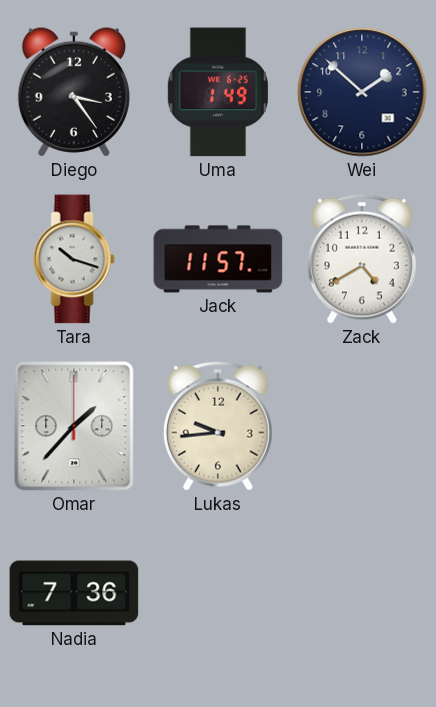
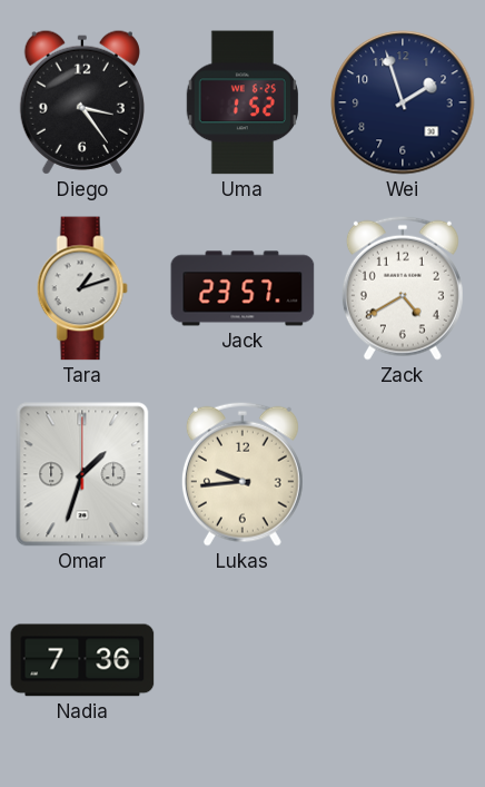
Uma: 1:49 -> 1:52
Wei: 1:52 -> 1:57
Tara: 10:18 -> 1:12
Jack: 11:57 -> 23:57
Omar: 1:37 -> 1:33
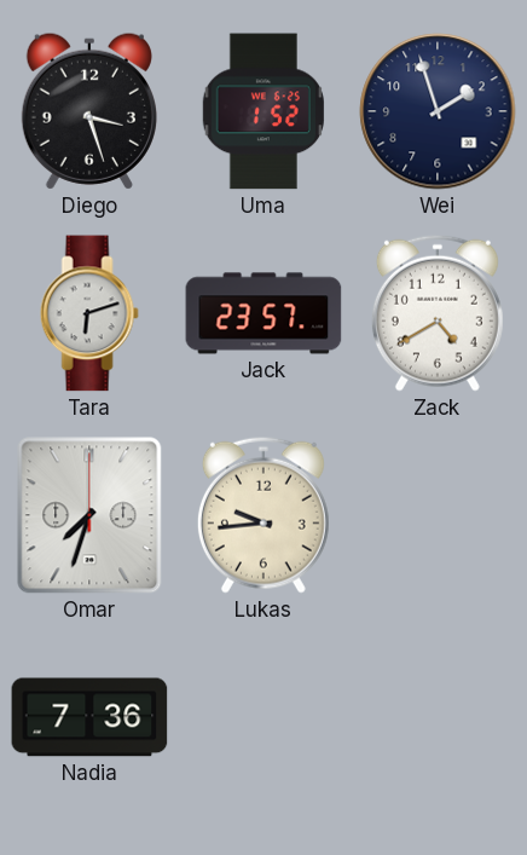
Diego: 3:24 -> 3:27
Tara: 1:12 -> 6:12
Omar: 1:33 -> 7:33
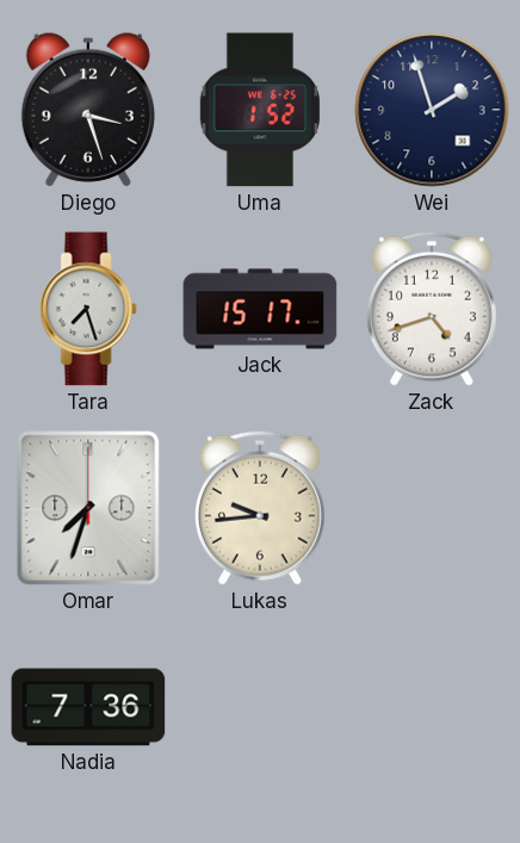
Tara: 6:12 -> 7:27
Jack: 23:57 -> 15:17
Zack: 4:40 -> 4:42
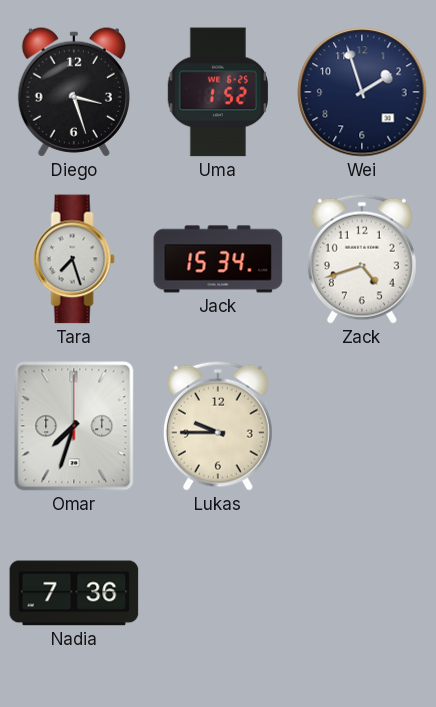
Jack: 15:17 -> 15:34
Lukas: 9:44 -> 9:45
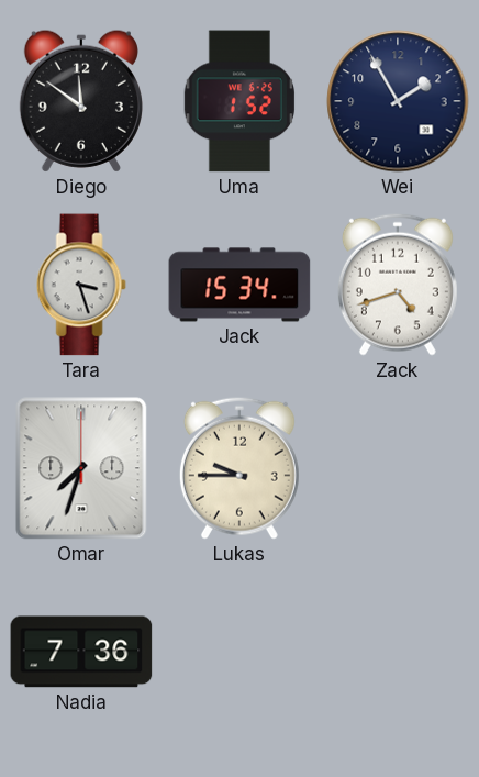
Diego: 3:27 -> 11:51
Wei: 1:57 -> 1:55
Tara: 7:27 -> 3:27
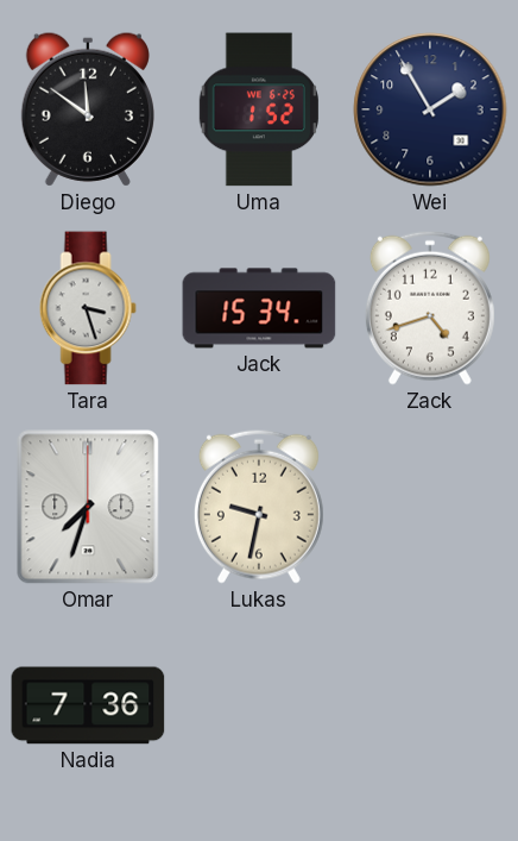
Lukas: 9:45 -> 9:32
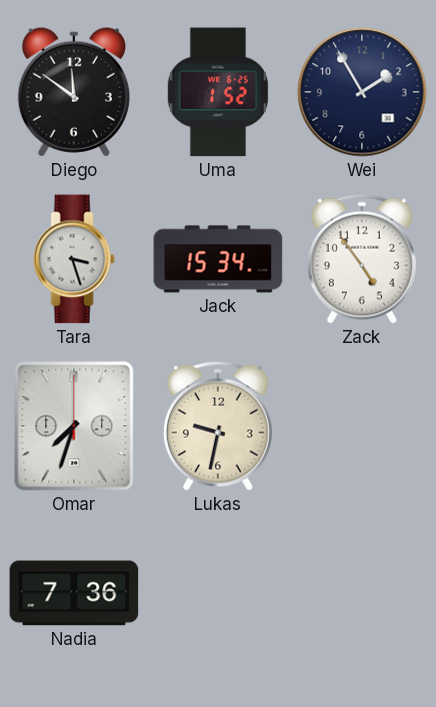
Zack: 4:42 -> 4:54
